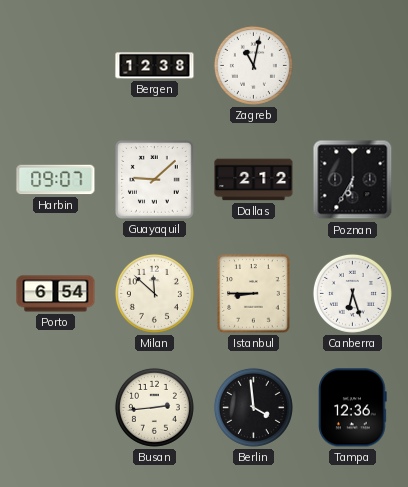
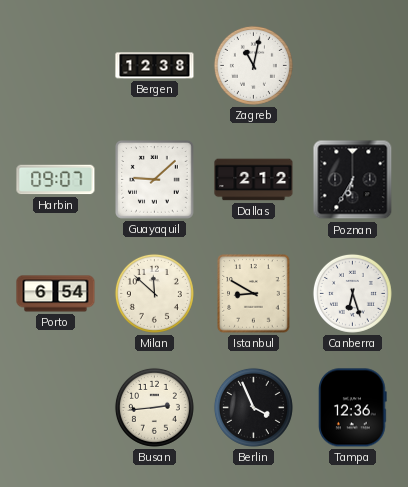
Istanbul: 8:45 -> 8:50
Berlin: 3:59 -> 3:56
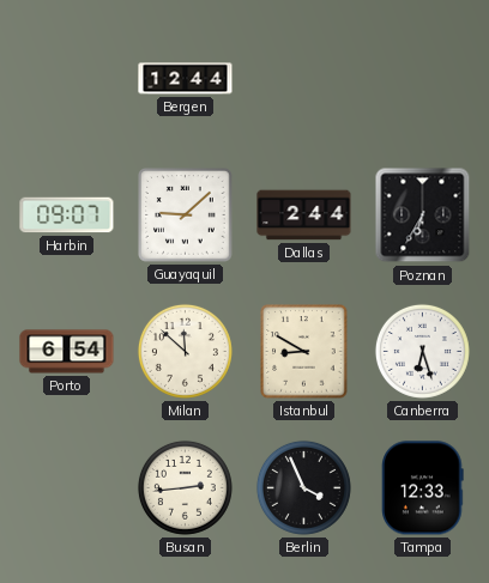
Bergen: 12:38 -> 12:44
Zagreb: 11:02 -> none
Dallas: 2:12 -> 2:44
Tampa: 12:36 -> 12:33
